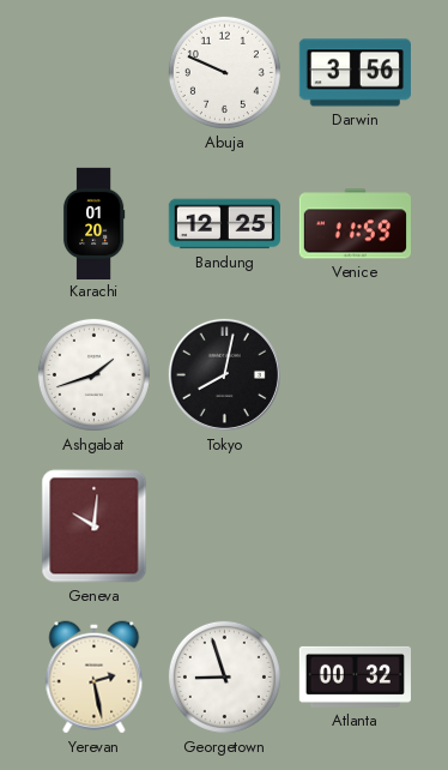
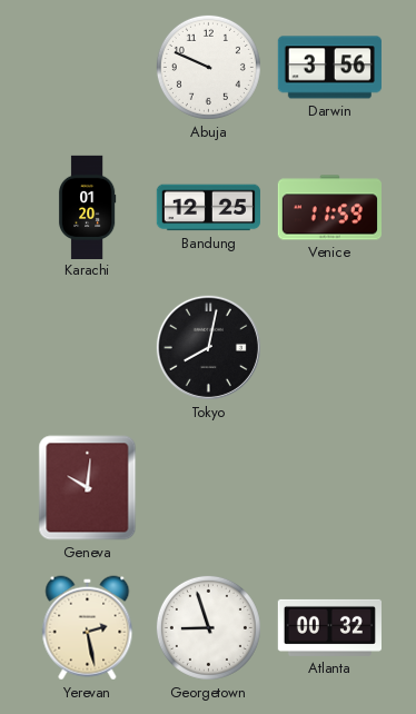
Ashgabat: 1:42 -> none
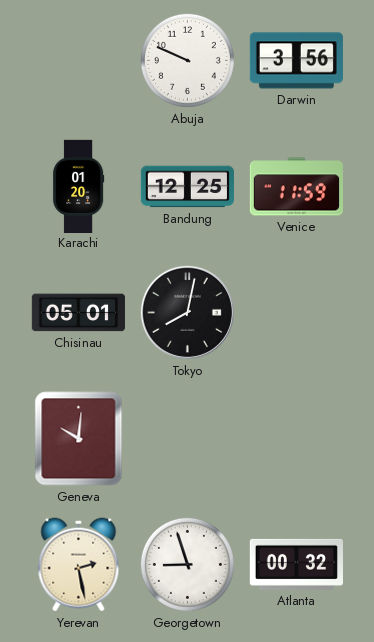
Chisinau: none -> 05:01
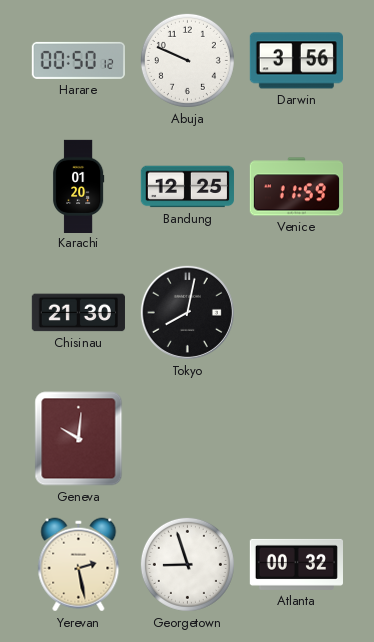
Harare: none -> 00:50
Chisinau: 05:01 -> 21:30
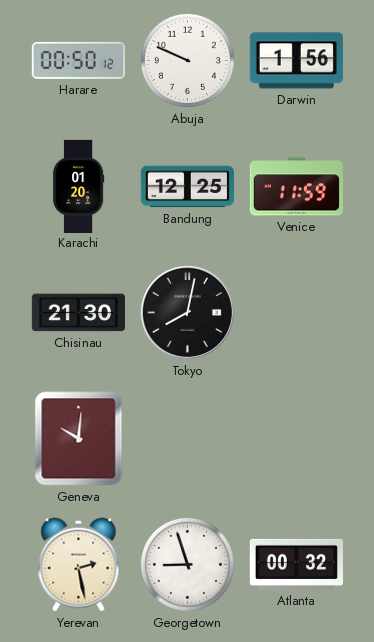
Darwin: 3:56 -> 1:56
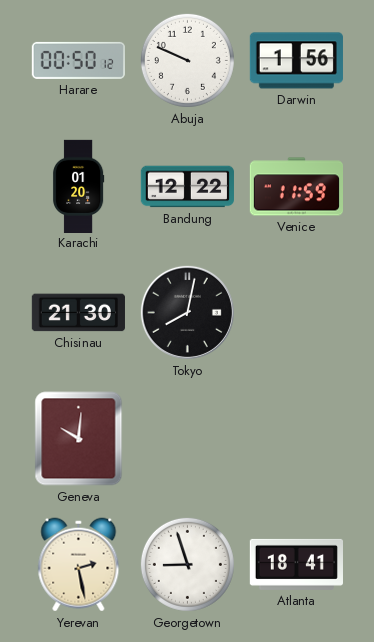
Bandung: 12:25 -> 12:22
Atlanta: 00:32 -> 18:41
